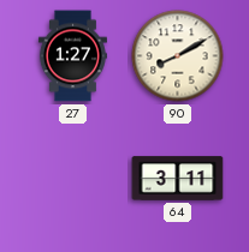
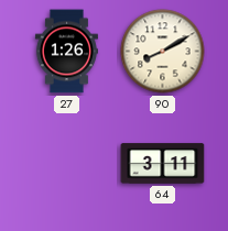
27: 1:27 -> 1:26
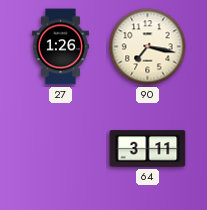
90: 8:10 -> 7:17
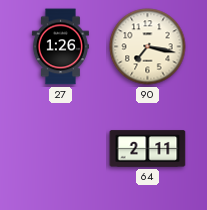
64: 3:11 -> 2:11
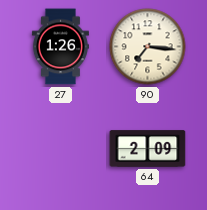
90: 7:17 -> 7:16
64: 2:11 -> 2:09
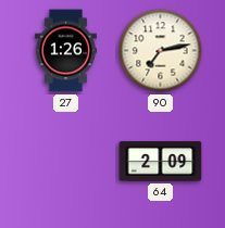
90: 7:16 -> 7:13
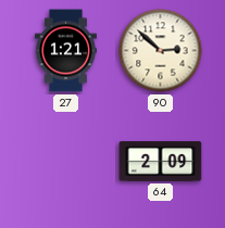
27: 1:26 -> 1:21
90: 7:13 -> 2:52
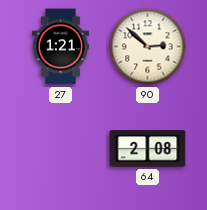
64: 2:09 -> 2:08
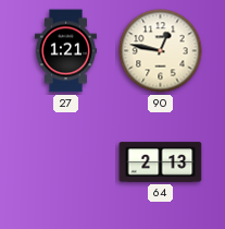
90: 2:52 -> 12:47
64: 2:08 -> 2:13
